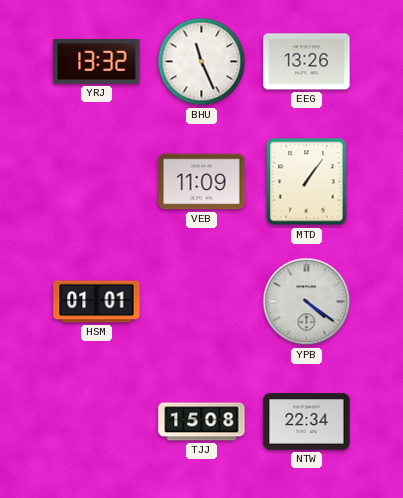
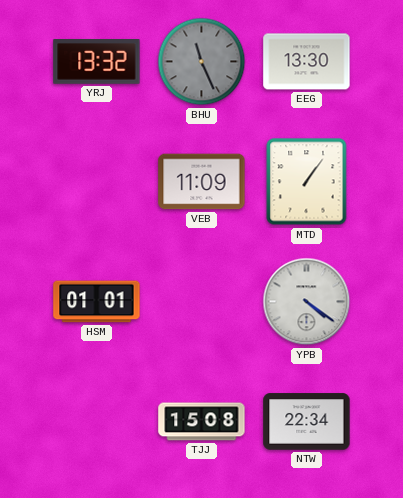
BHU dial: white -> grey
EEG: 13:26 -> 13:30
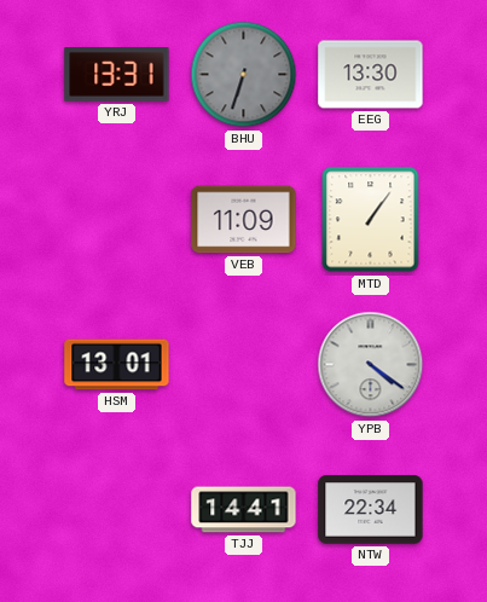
YRJ: 13:32 -> 13:31
BHU: 11:26 -> 6:33
HSM: 01:01 -> 13:01
TJJ: 15:08 -> 14:41
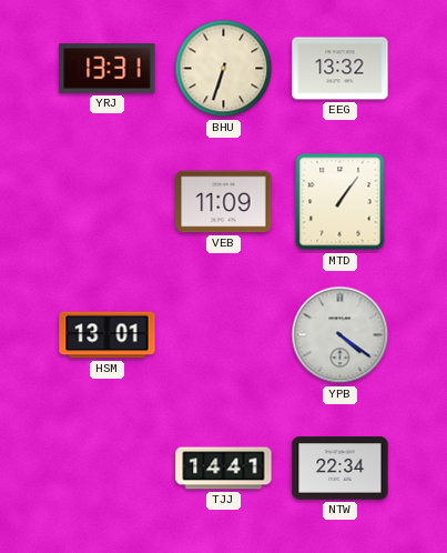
BHU dial: grey -> cream
EEG: 13:30 -> 13:32
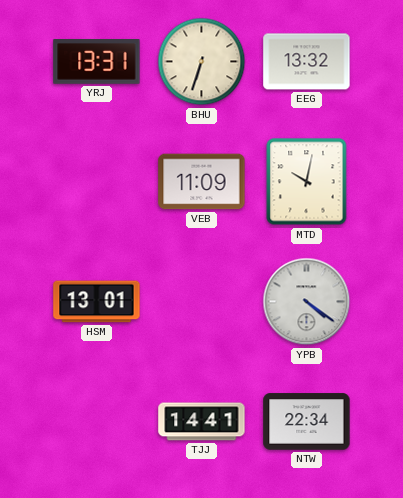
MTD: 1:06 -> 10:02
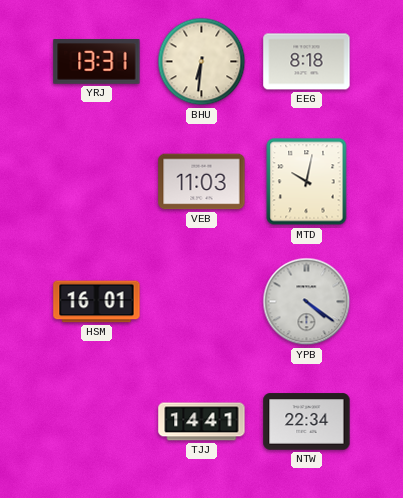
BHU: 6:33 -> 6:31
EEG: 13:32 -> 8:18
VEB: 11:09 -> 11:03
HSM: 13:01 -> 16:01
